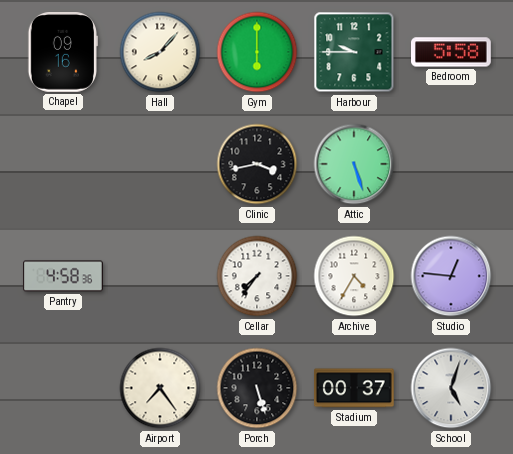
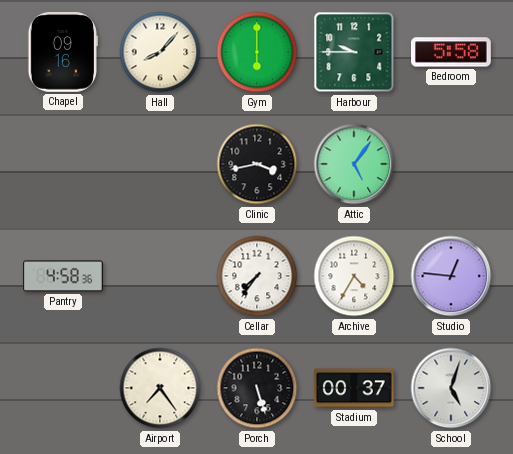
Attic: 5:27 -> 5:06
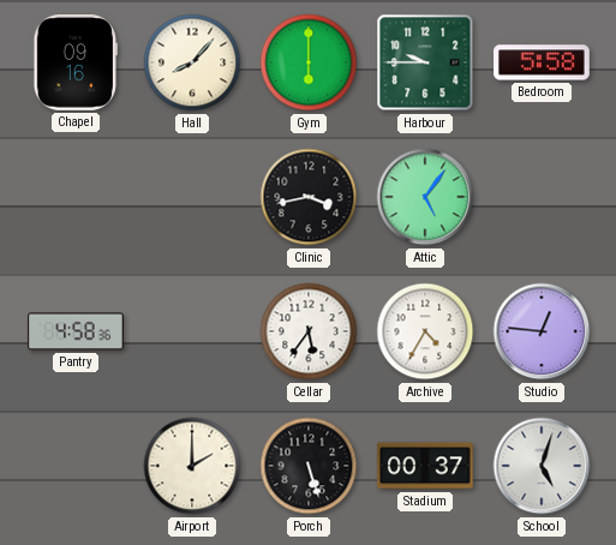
Cellar: 7:36 -> 5:36
Airport: 7:24 -> 2:00
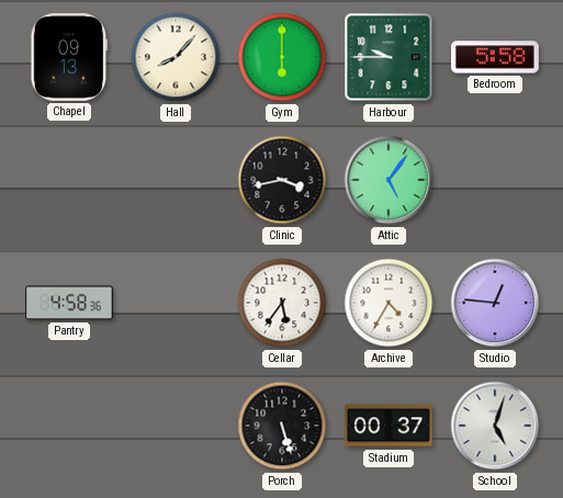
Chapel: 09:16 -> 09:13
Airport: 2:00 -> none
